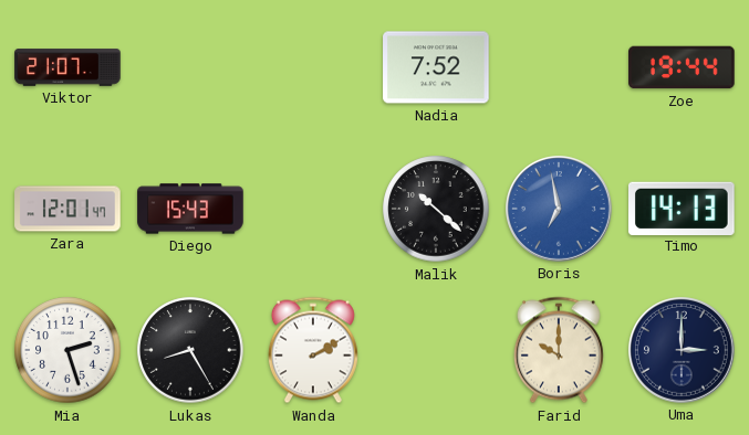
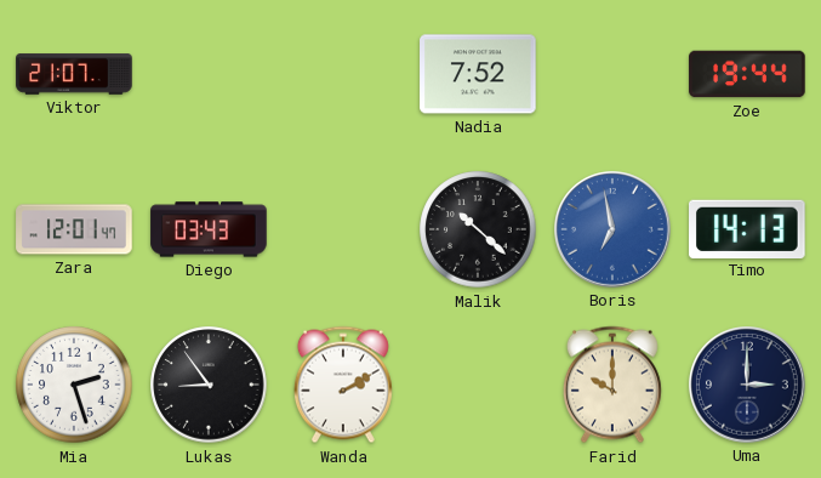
Diego: 15:43 -> 03:43
Lukas: 8:25 -> 8:54
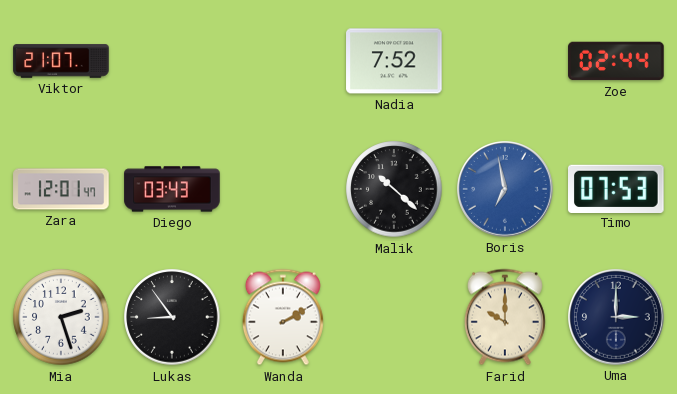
Zoe: 19:44 -> 02:44
Timo: 14:13 -> 07:53
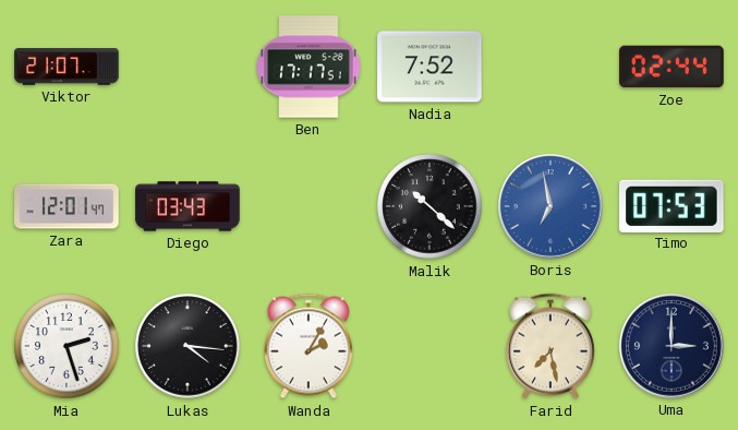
Ben: none -> 17:17
Lukas: 8:54 -> 4:16
Wanda: 2:10 -> 2:05
Farid: 10:00 -> 7:28
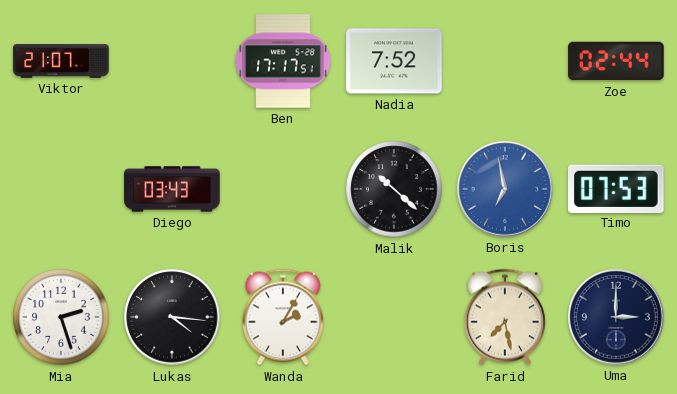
Zara: 12:01 -> none
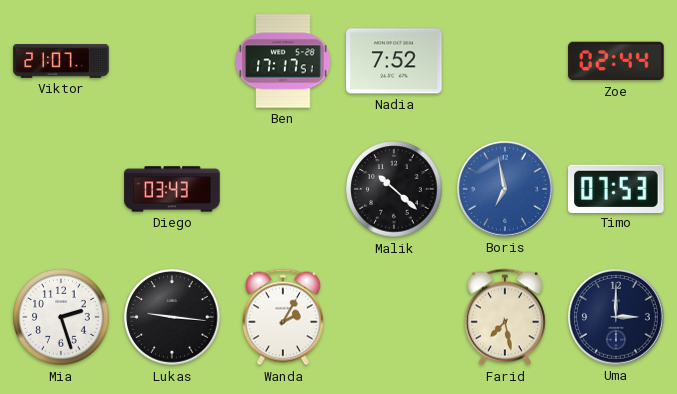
Lukas: 4:16 -> 9:16
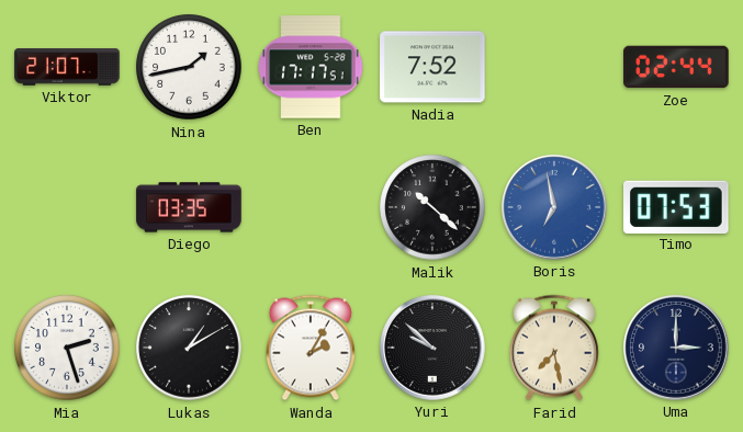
Nina: none -> 1:43
Diego: 03:43 -> 03:35
Lukas: 9:16 -> 1:10
Yuri: none -> 9:52
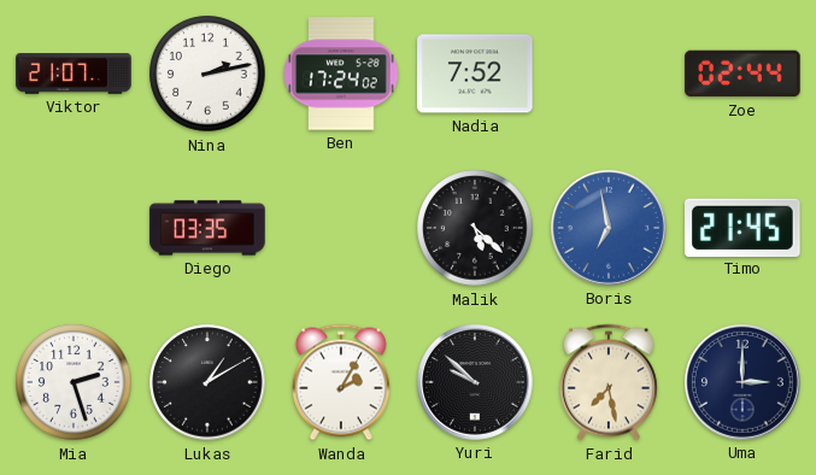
Nina: 1:43 -> 2:13
Ben: 17:17 -> 17:24
Malik: 10:22 -> 5:22
Timo: 07:53 -> 21:45
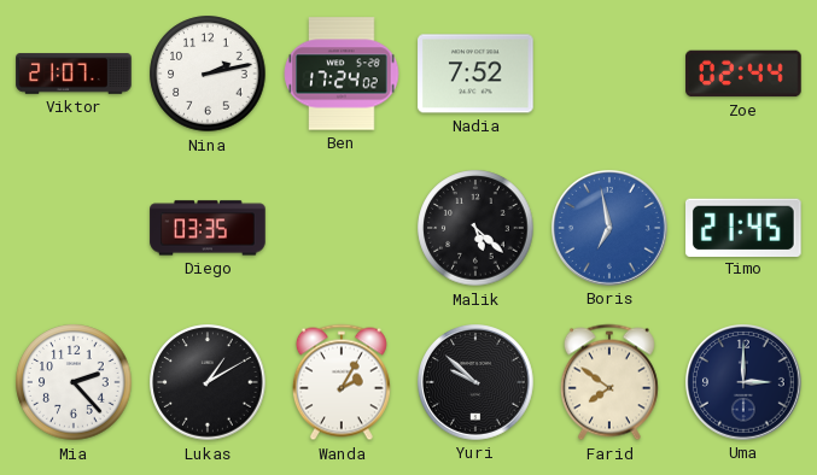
Mia: 2:27 -> 2:23
Farid: 7:28 -> 7:51
